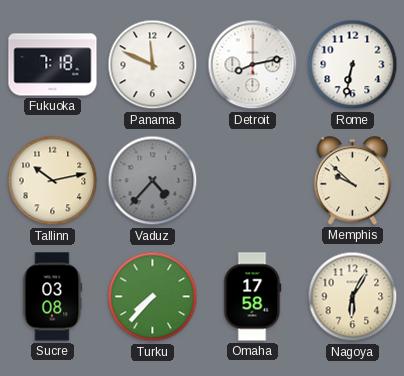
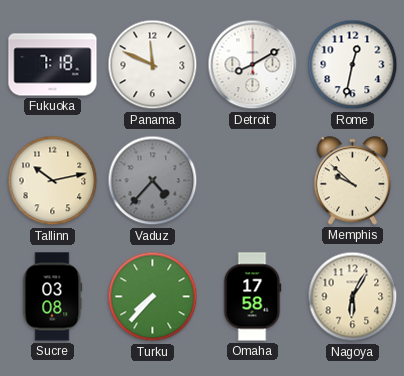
Detroit: 8:13 -> 8:10
Rome: 6:32 -> 12:32
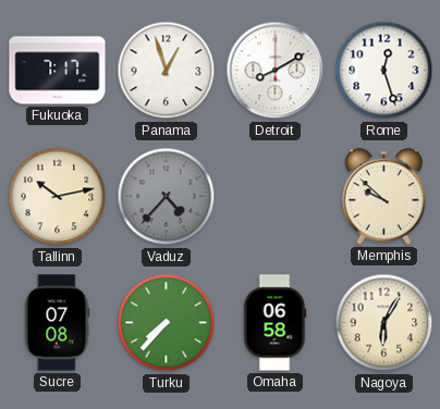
Fukuoka: 7:18 -> 7:17
Panama: 11:49 -> 12:57
Rome: 12:32 -> 12:27
Sucre: 03:08 -> 07:08
Omaha: 17:58 -> 06:58
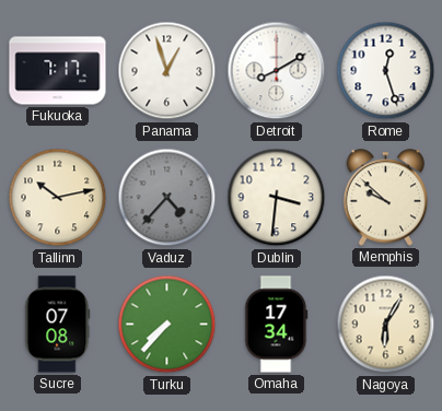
Dublin: none -> 3:31
Omaha: 06:58 -> 17:34
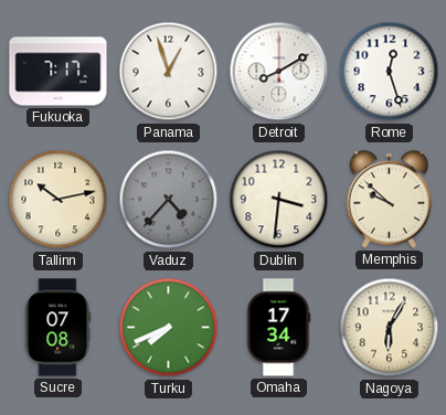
Turku: 7:37 -> 7:41
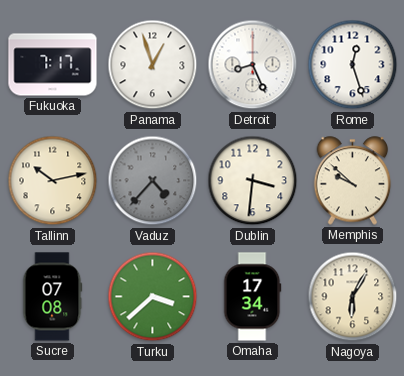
Detroit: 8:10 -> 8:26
Turku: 7:41 -> 3:38
